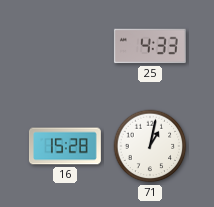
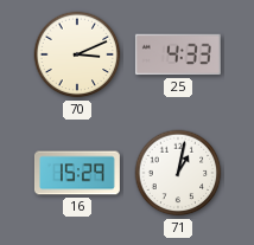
70: none -> 3:11
16: 15:28 -> 15:29
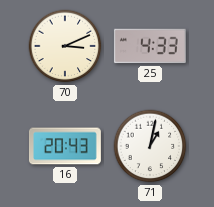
16: 15:29 -> 20:43
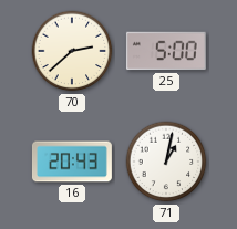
70: 3:11 -> 2:38
25: 4:33 -> 5:00
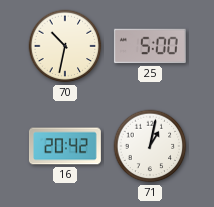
70: 2:38 -> 10:32
16: 20:43 -> 20:42
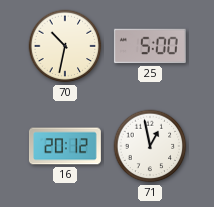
16: 20:42 -> 20:12
71: 1:02 -> 12:58
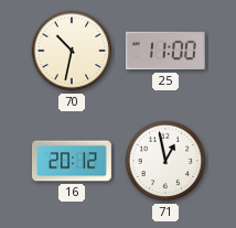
25: 5:00 -> 11:00
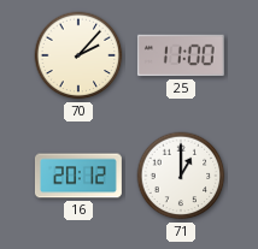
70: 10:32 -> 2:07
71: 12:58 -> 1:00
